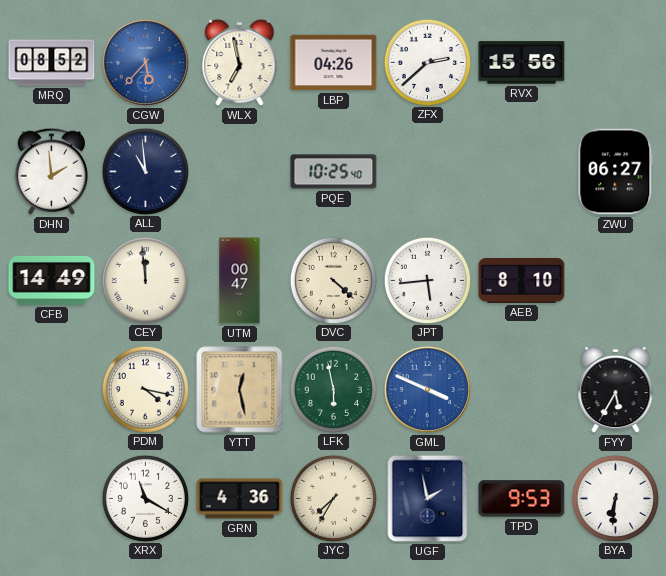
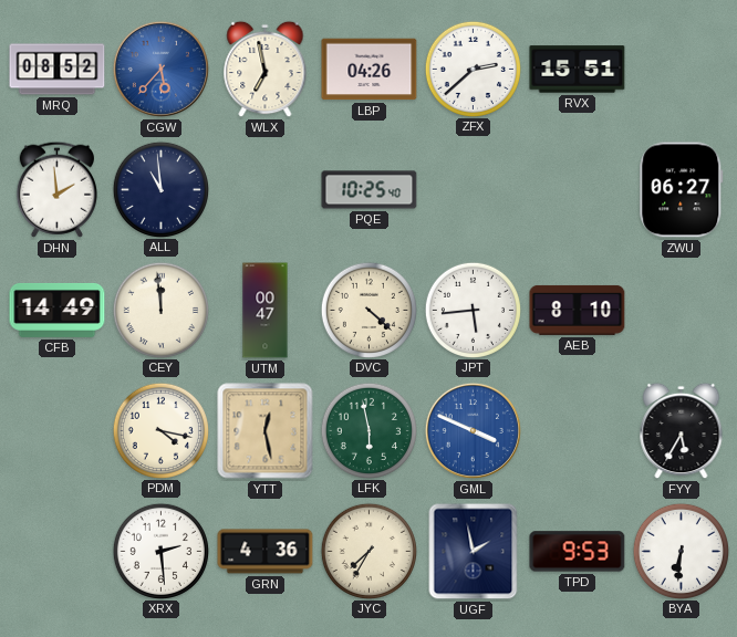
RVX: 15:56 -> 15:51
XRX: 11:20 -> 2:29
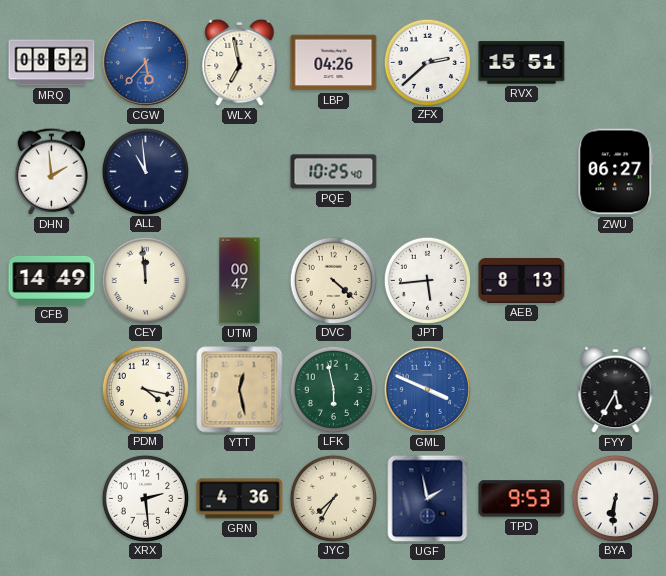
AEB: 8:10 -> 8:13
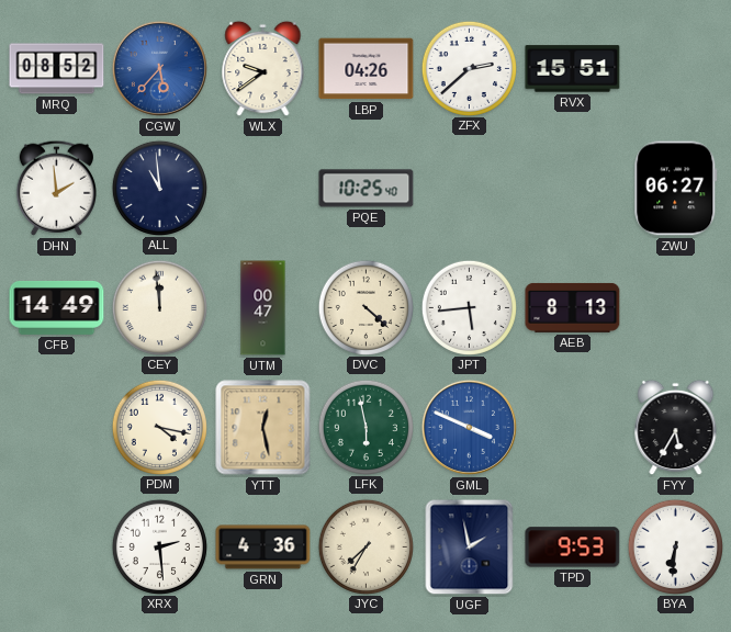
WLX: 6:58 -> 9:39
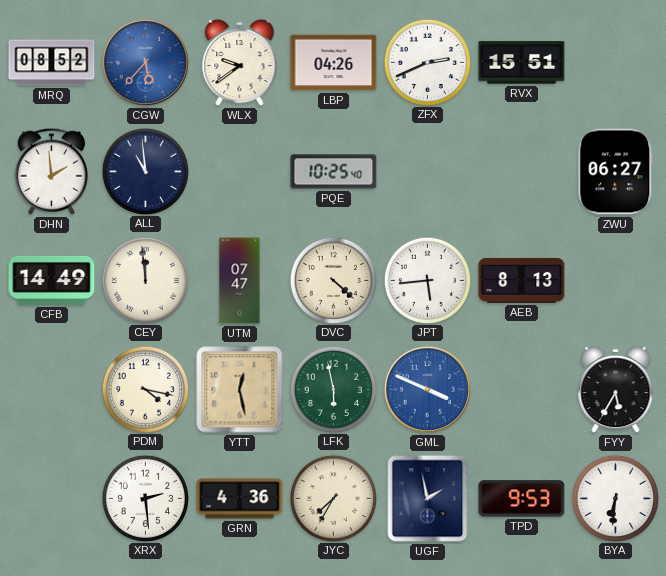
ZFX: 2:38 -> 2:41
UTM: 00:47 -> 07:47
